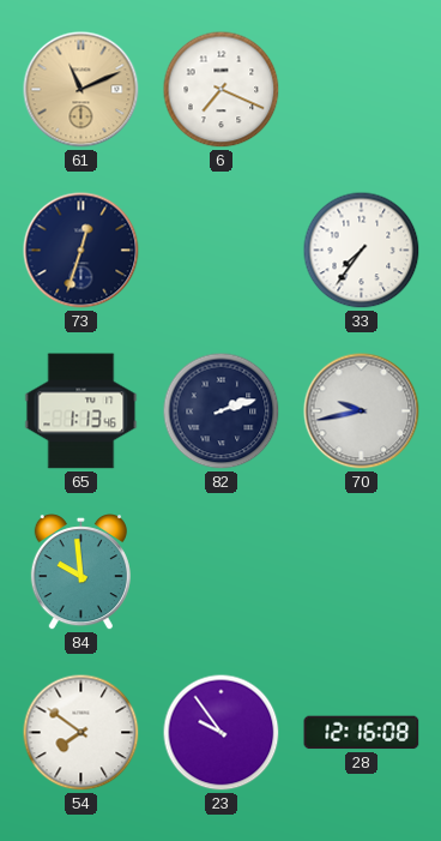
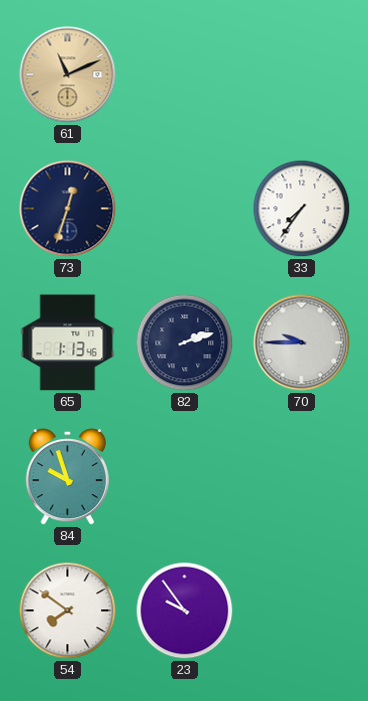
6: 7:19 -> none
70: 9:43 -> 9:45
84: 9:59 -> 9:57
28: 12:16 -> none
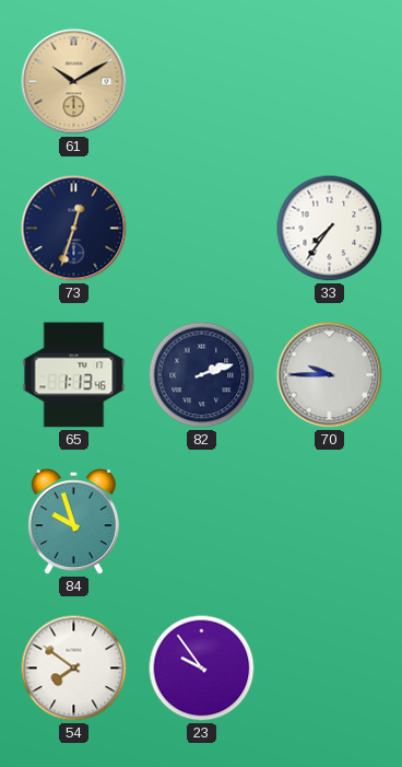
61: 11:11 -> 10:10
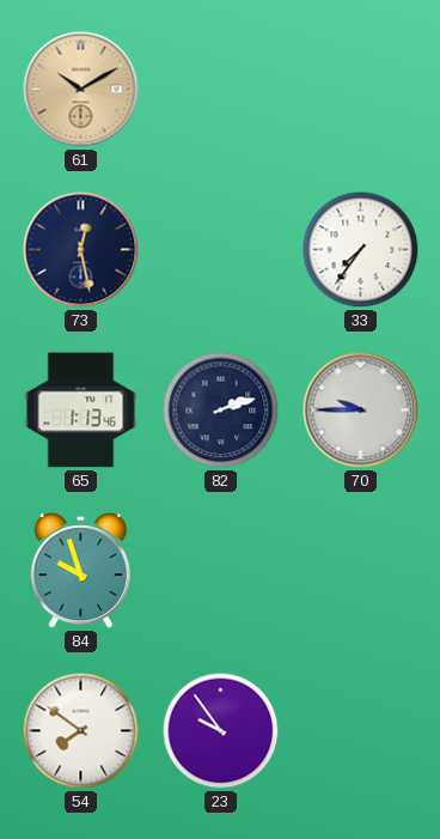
73: 12:33 -> 12:28
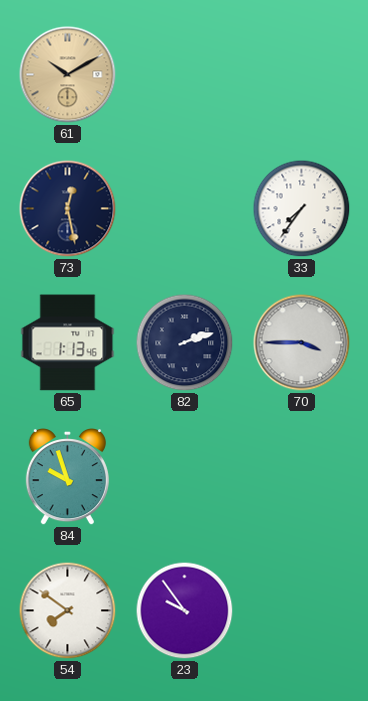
70: 9:45 -> 3:45
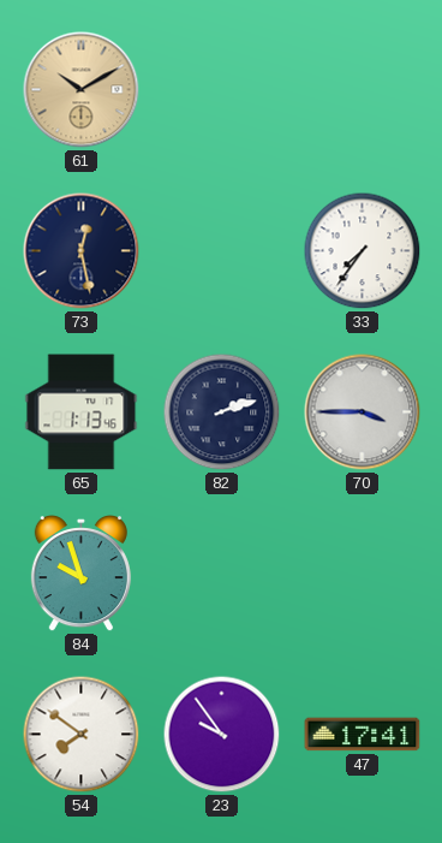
47: none -> 17:41
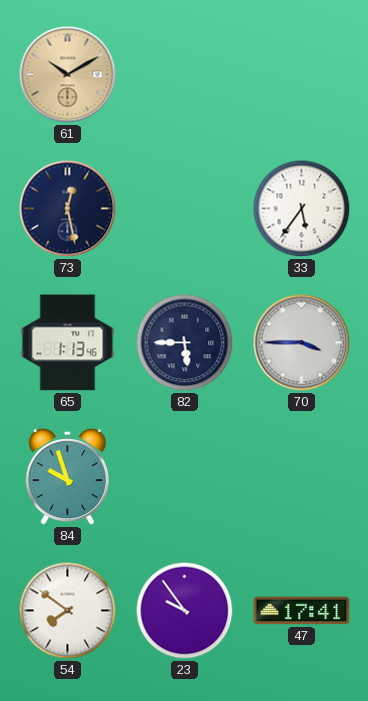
33: 7:36 -> 5:36
82: 2:12 -> 5:45
